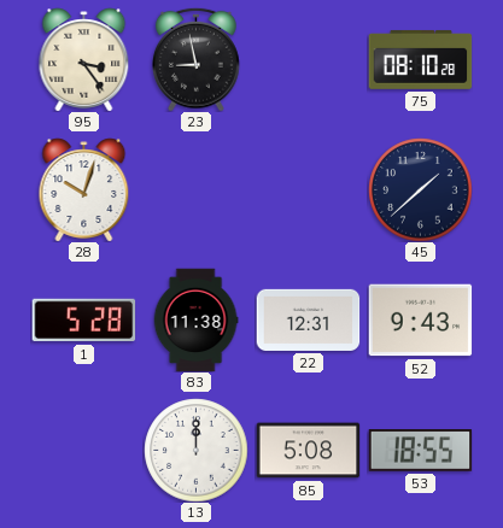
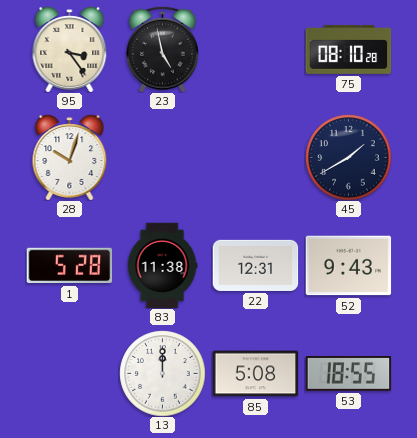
23: 8:58 -> 4:58
45: 1:38 -> 1:40
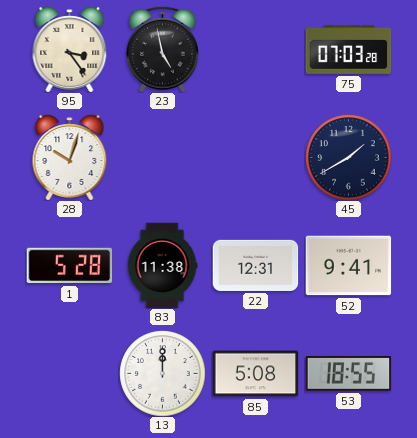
75: 08:10 -> 07:03
52: 9:43 -> 9:41
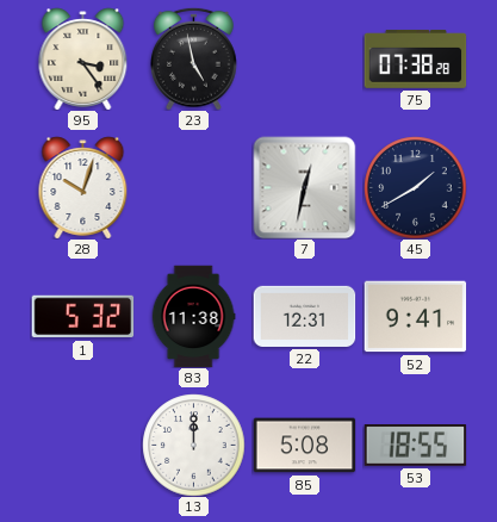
75: 07:03 -> 07:38
7: none -> 12:32
1: 5:28 -> 5:32
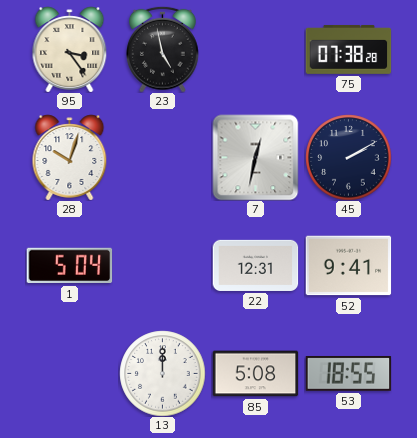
45: 1:40 -> 2:10
1: 5:32 -> 5:04
83: 11:38 -> none
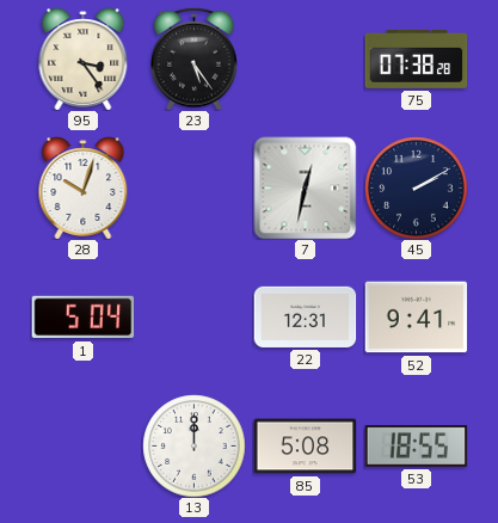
23: 4:58 -> 5:24
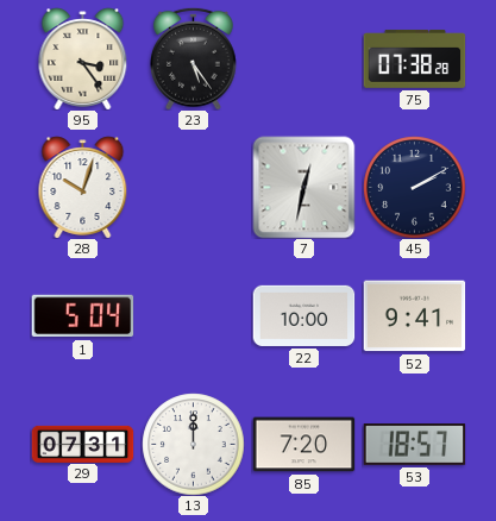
22: 12:31 -> 10:00
29: none -> 07:31
85: 5:08 -> 7:20
53: 18:55 -> 18:57
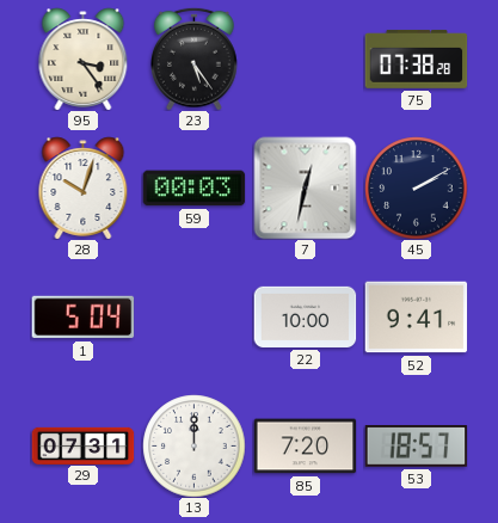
59: none -> 00:03
